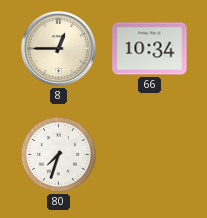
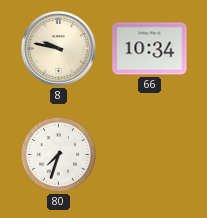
8: 12:45 -> 9:47
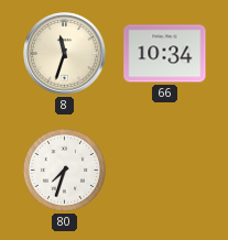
8: 9:47 -> 11:33
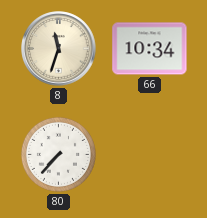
80: 7:33 -> 7:37
